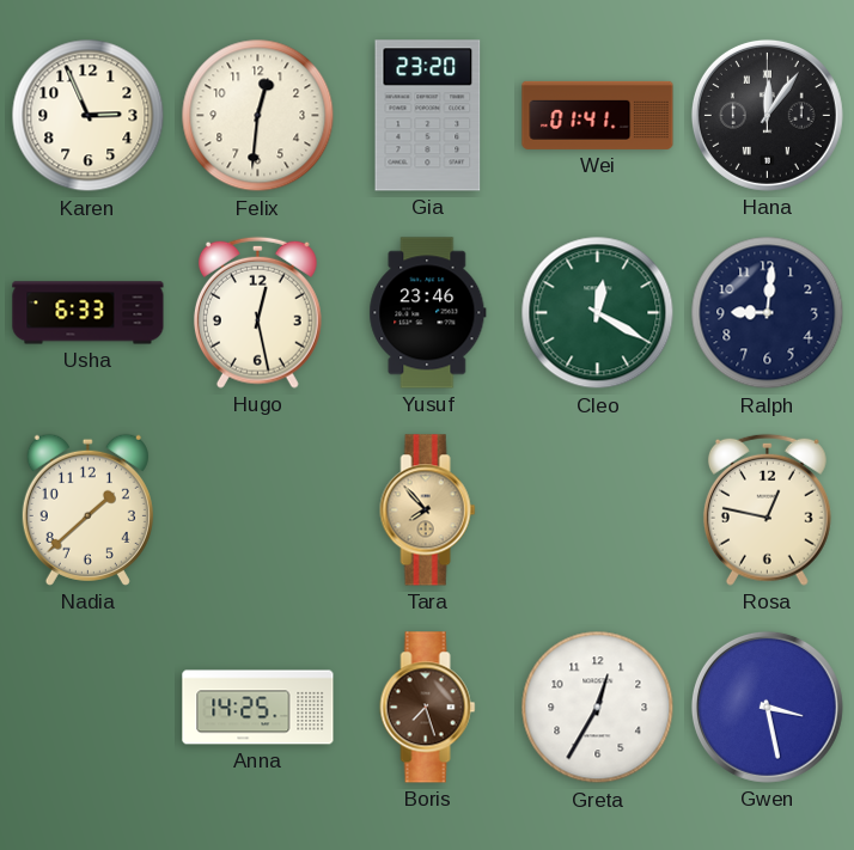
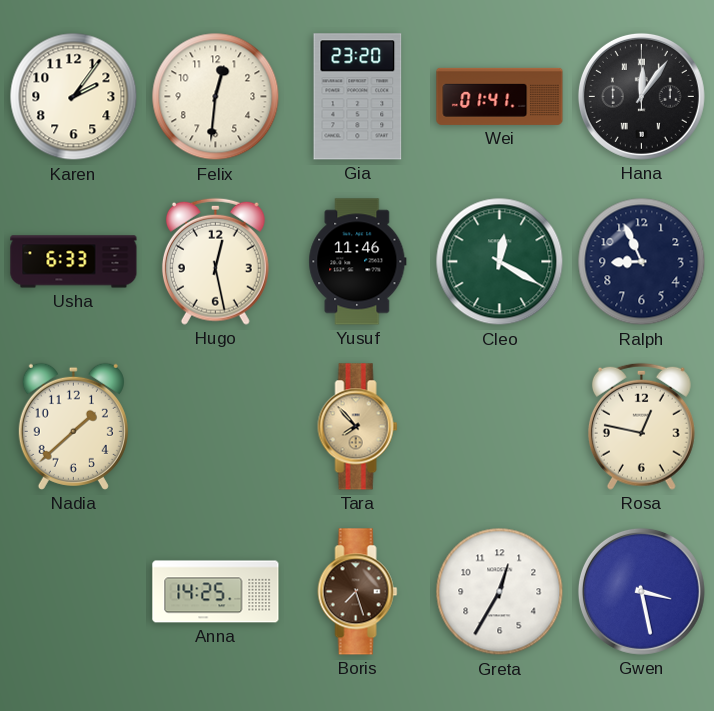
Karen: 2:56 -> 2:06
Yusuf: 23:46 -> 11:46
Ralph: 9:01 -> 8:56
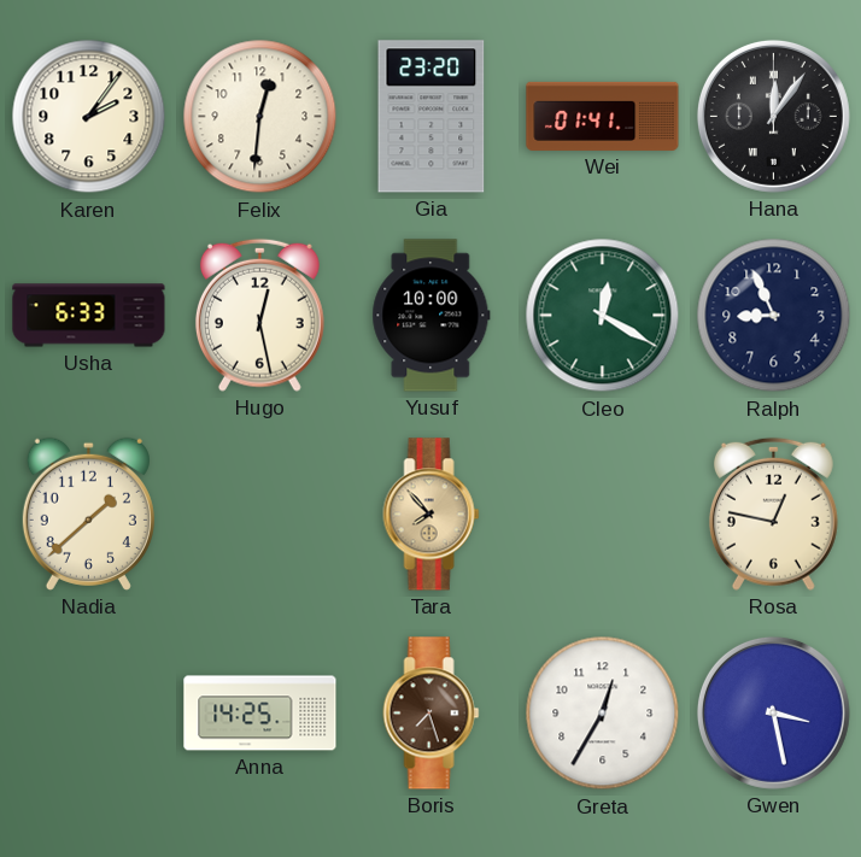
Yusuf: 11:46 -> 10:00
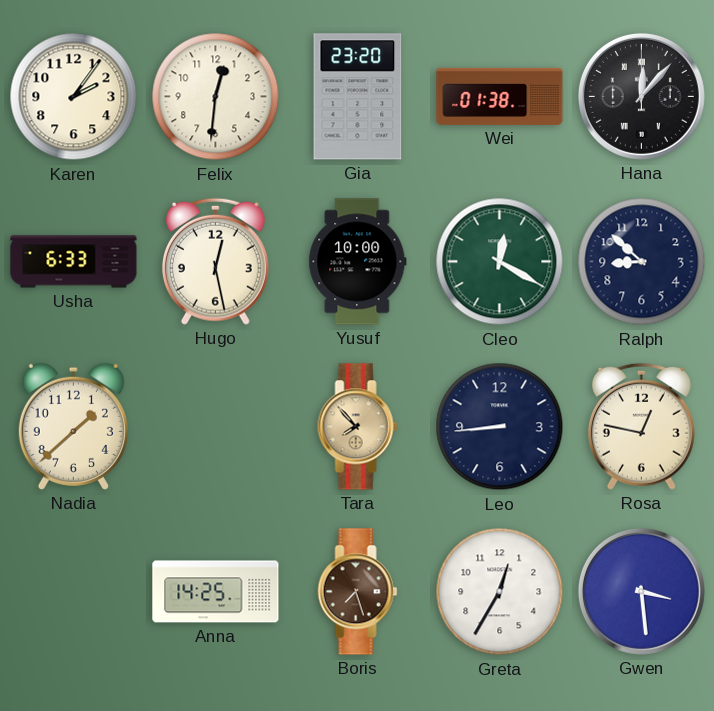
Wei: 01:41 -> 01:38
Hana: 12:06 -> 12:07
Ralph: 8:56 -> 8:52
Leo: none -> 8:44
Gwen: 3:28 -> 3:29
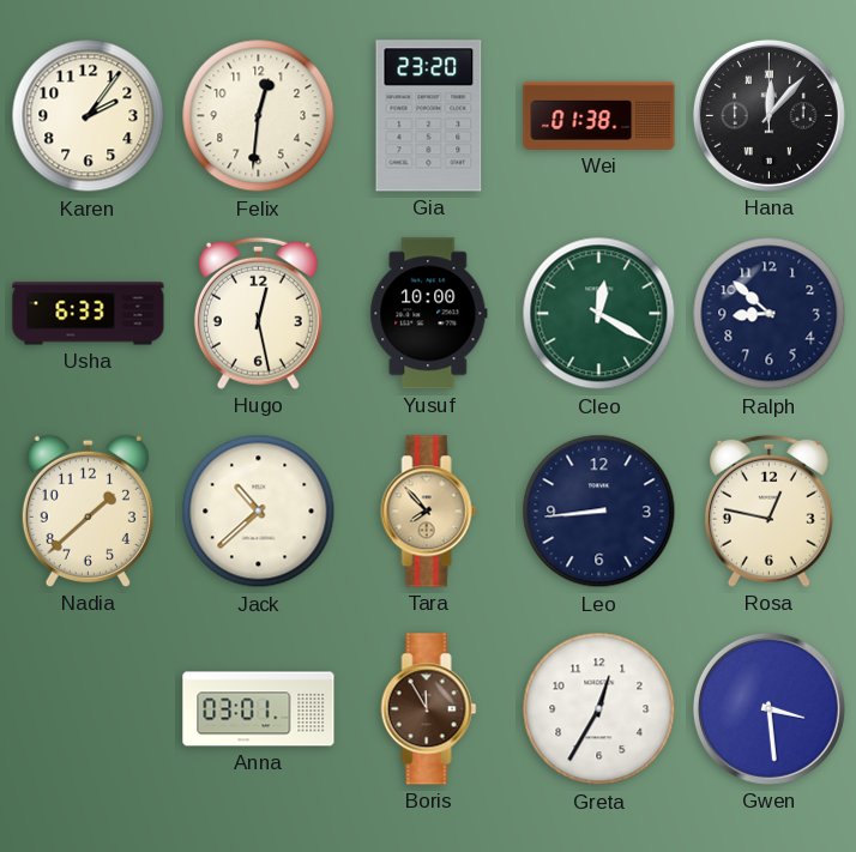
Jack: none -> 10:38
Anna: 14:25 -> 03:01
Boris: 7:27 -> 11:55
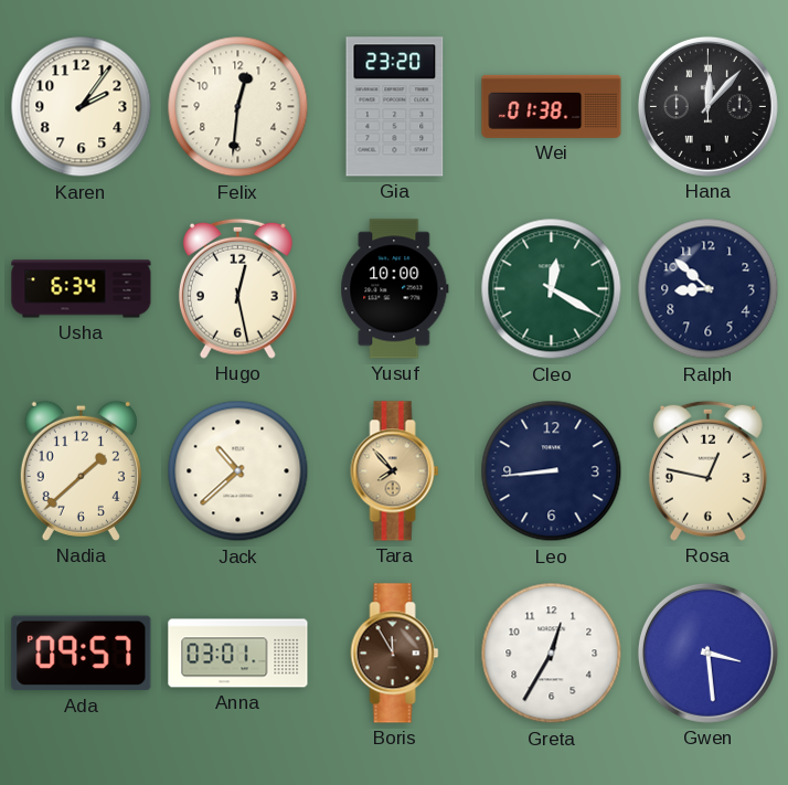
Usha: 6:33 -> 6:34
Ada: none -> 09:57
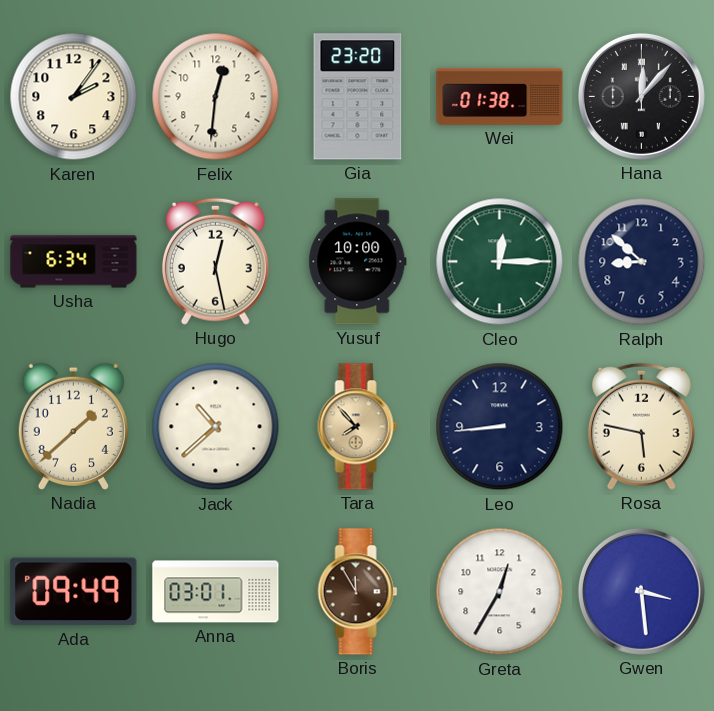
Cleo: 12:20 -> 12:15
Rosa: 12:47 -> 5:47
Ada: 09:57 -> 09:49
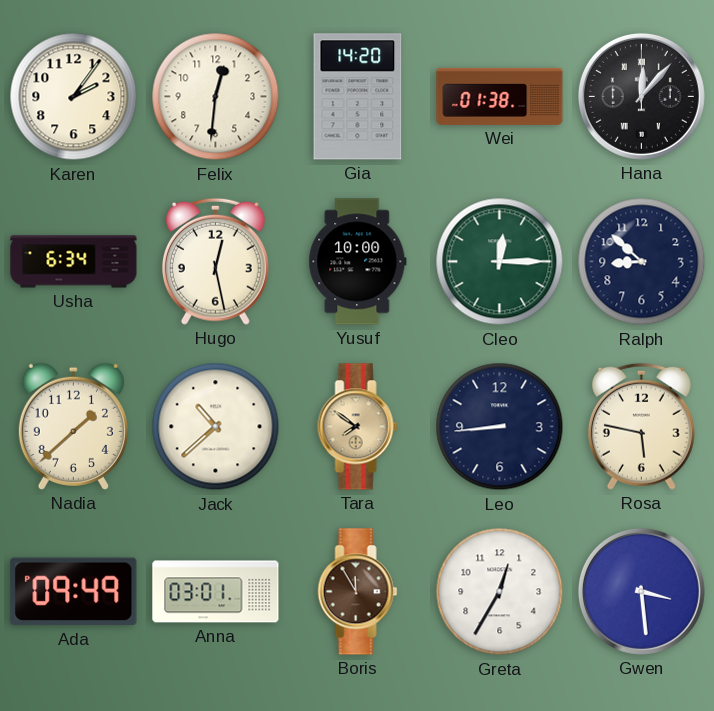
Gia: 23:20 -> 14:20
Tara: 7:53 -> 7:51
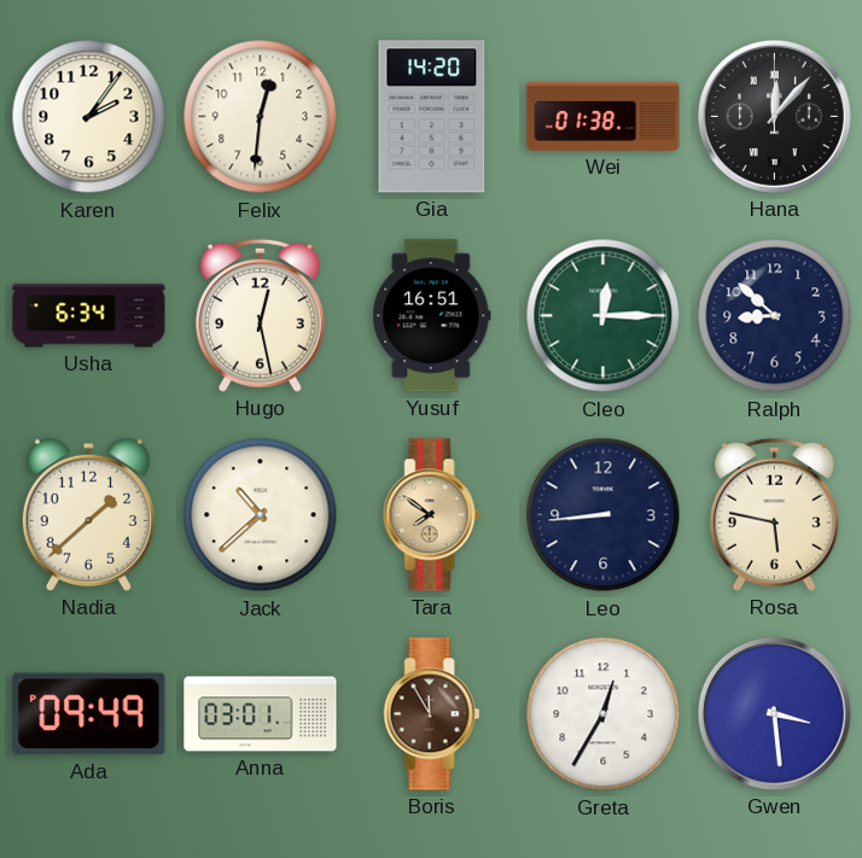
Yusuf: 10:00 -> 16:51
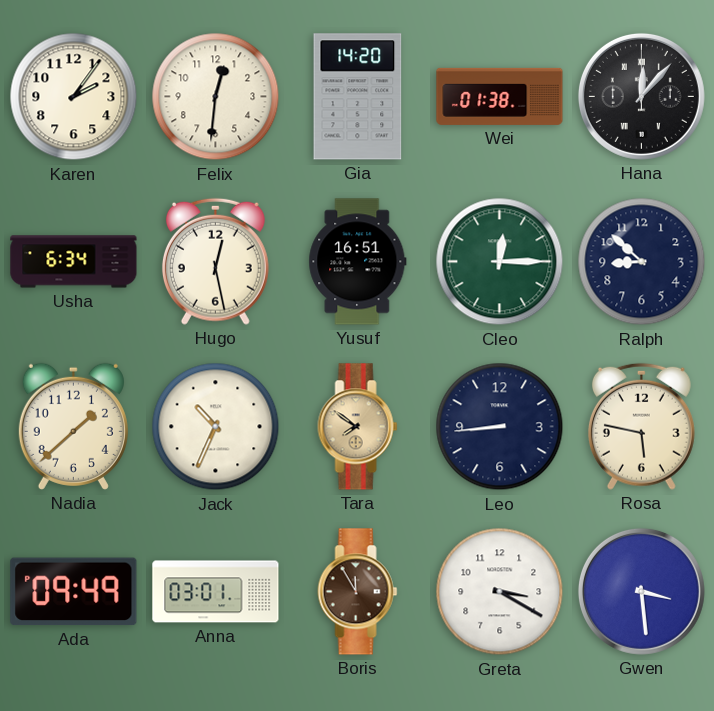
Jack: 10:38 -> 10:34
Greta: 12:35 -> 3:20
